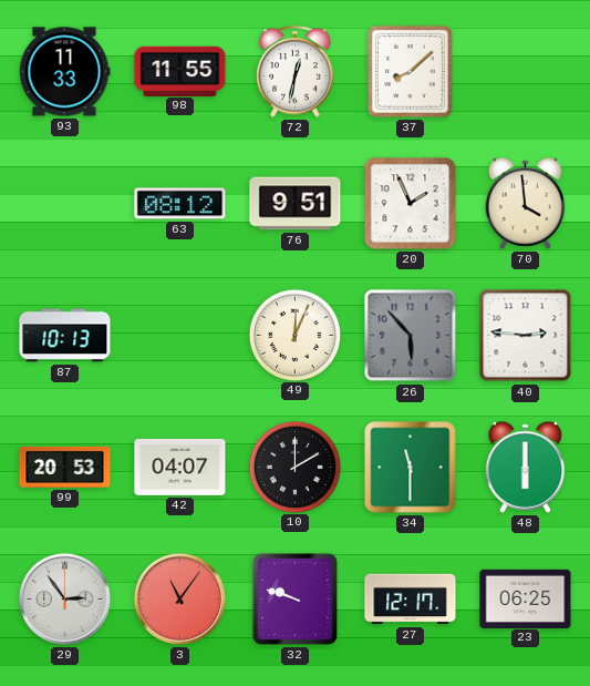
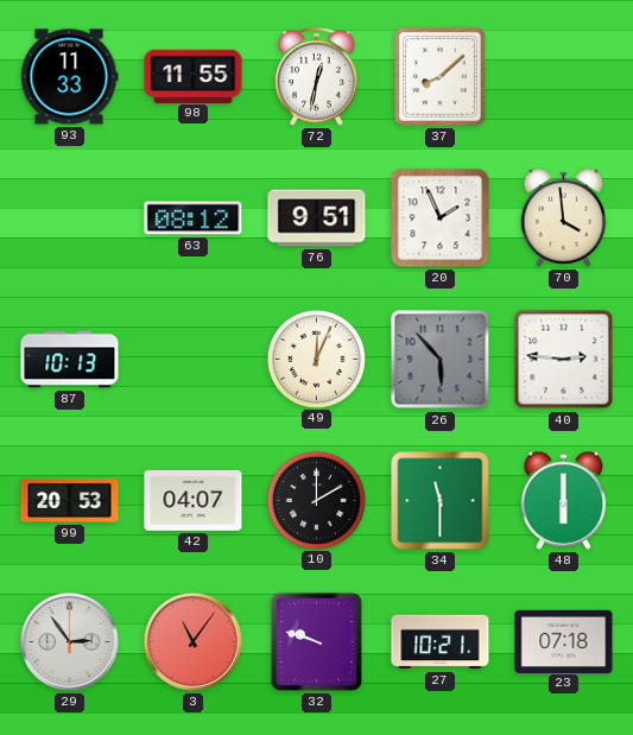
27: 12:17 -> 10:21
23: 06:25 -> 07:18
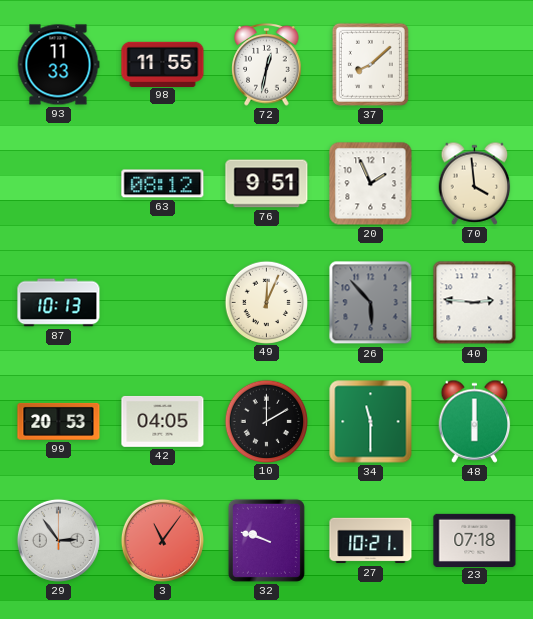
42: 04:07 -> 04:05
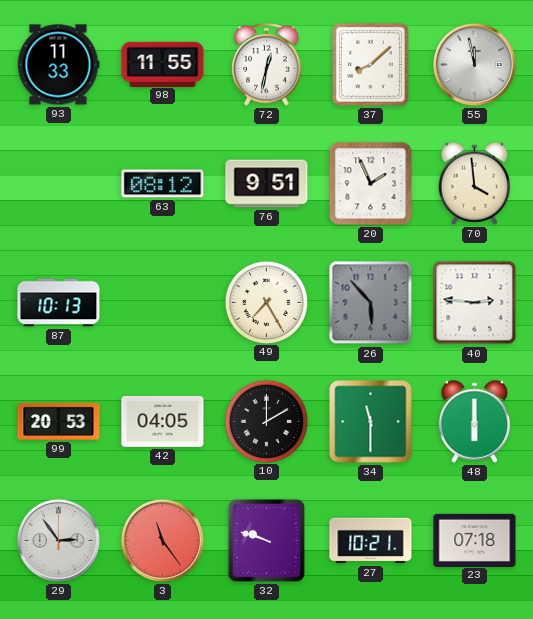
55: none -> 11:58
49: 12:04 -> 7:25
3: 11:06 -> 11:24
